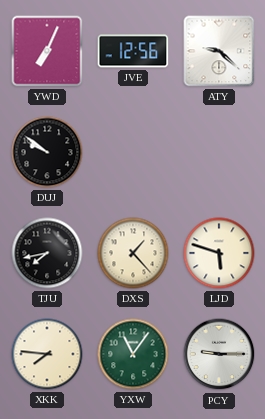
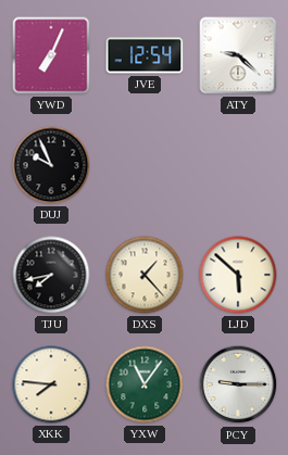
JVE: 12:56 -> 12:54
DUJ: 9:51 -> 9:56
LJD: 5:48 -> 5:52
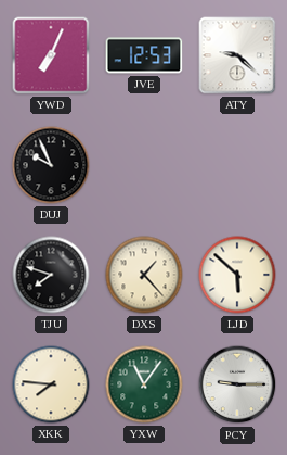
JVE: 12:54 -> 12:53
TJU: 7:43 -> 7:48
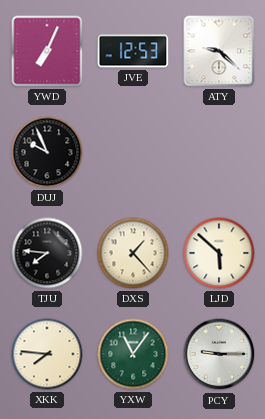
TJU: 7:48 -> 7:46
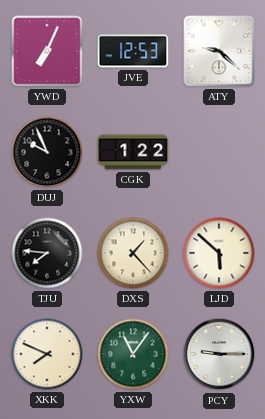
CGK: none -> 1:22
XKK: 7:46 -> 7:49
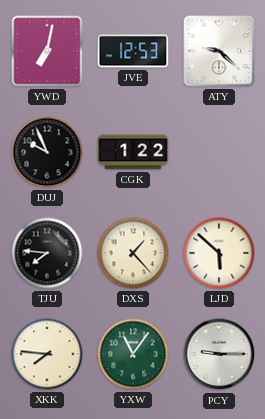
YWD: 7:04 -> 7:02
XKK: 7:49 -> 7:46
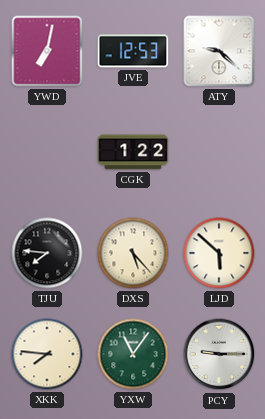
DUJ: 9:56 -> none
DXS: 1:23 -> 5:23
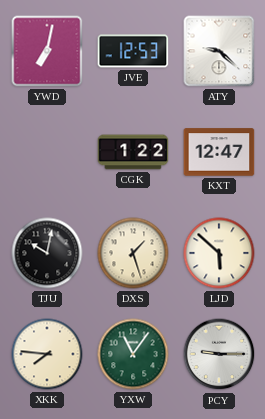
KXT: none -> 12:47
TJU: 7:46 -> 10:02
DXS: 5:23 -> 1:27
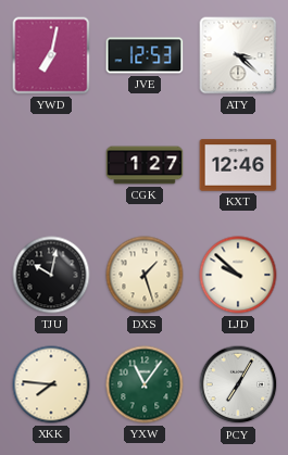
ATY: 9:22 -> 3:22
CGK: 1:22 -> 1:27
KXT: 12:47 -> 12:46
LJD: 5:52 -> 9:52
PCY: 9:15 -> 7:05
